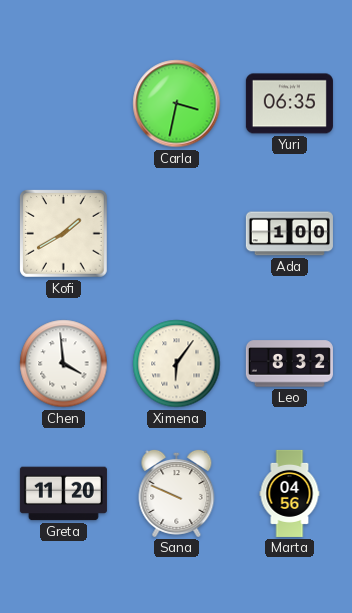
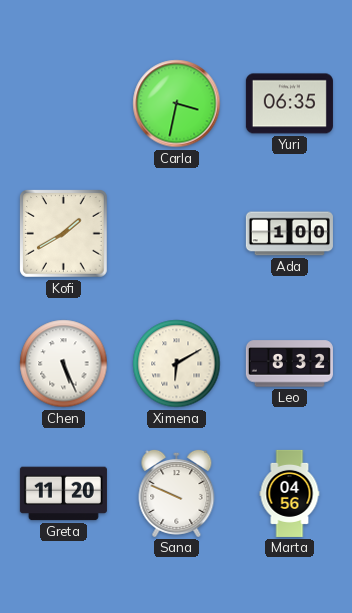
Chen: 3:59 -> 5:26
Ximena: 6:06 -> 6:10
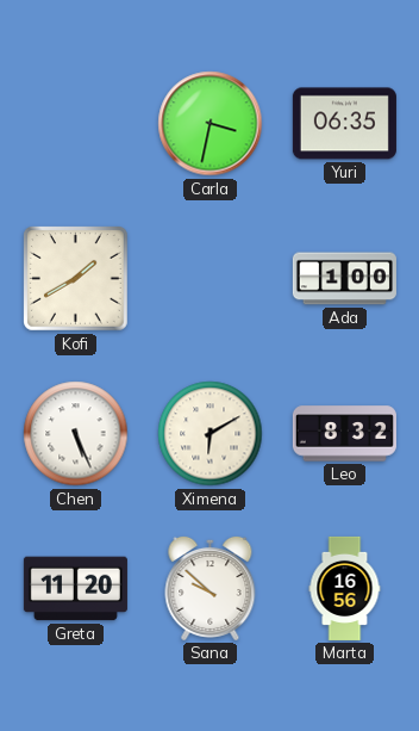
Sana: 9:49 -> 9:52
Marta: 04:56 -> 16:56
